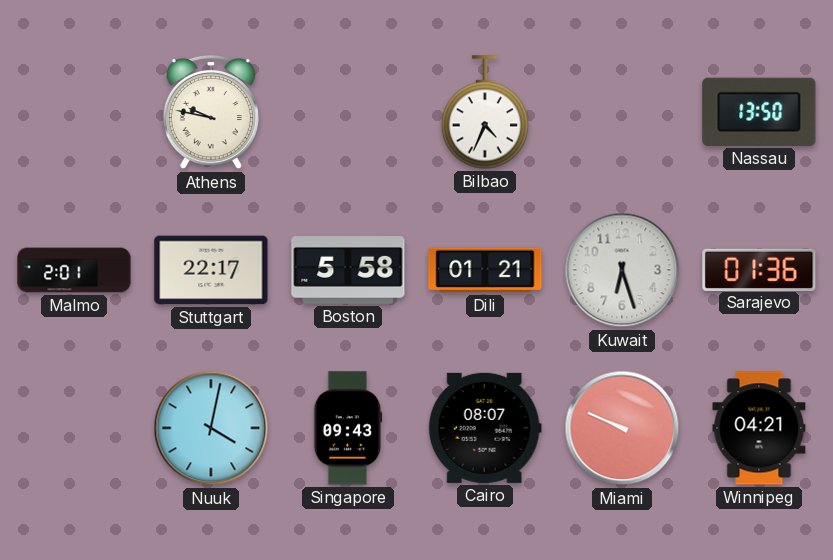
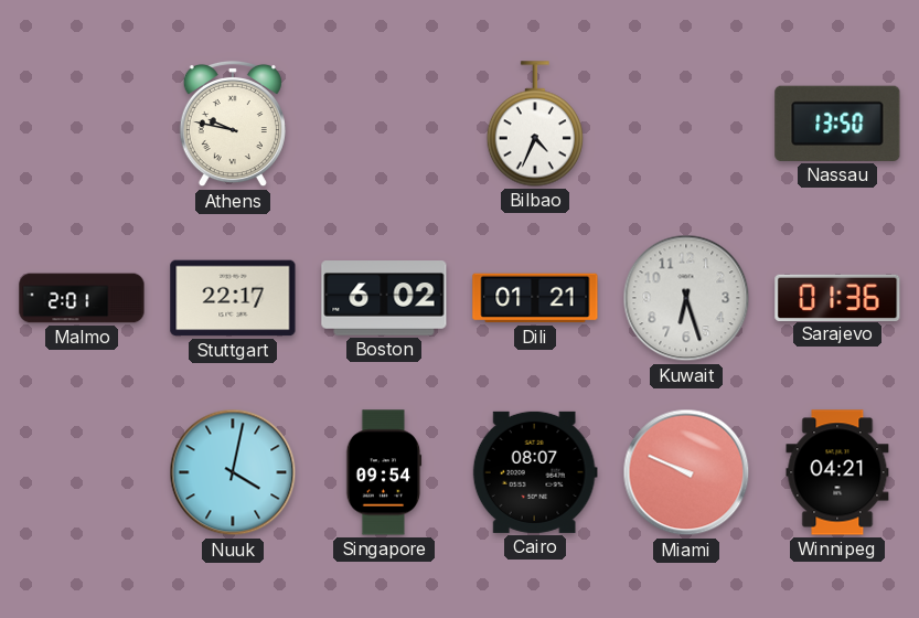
Boston: 5:58 -> 6:02
Singapore: 09:43 -> 09:54
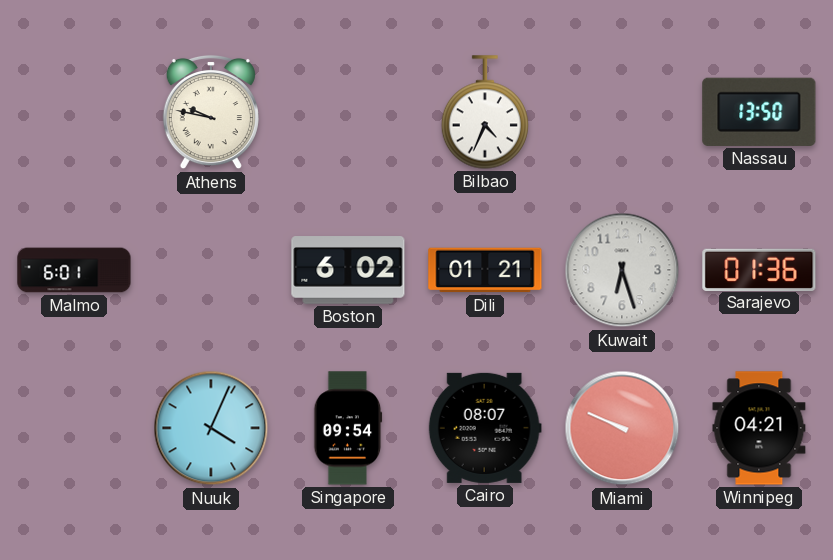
Malmo: 2:01 -> 6:01
Stuttgart: 22:17 -> none
Nuuk: 4:02 -> 4:04
